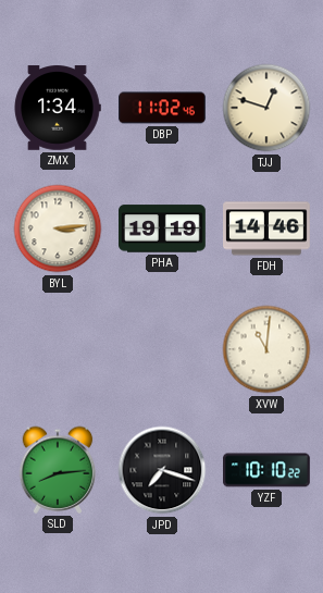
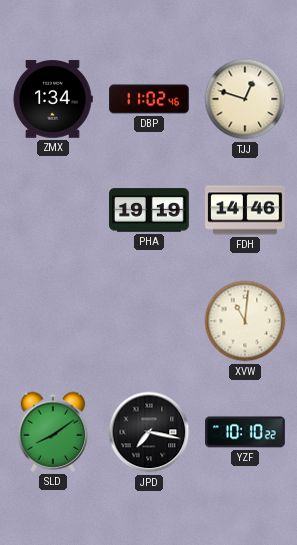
BYL: 3:14 -> none
SLD: 8:14 -> 8:09
JPD: 7:18 -> 7:17
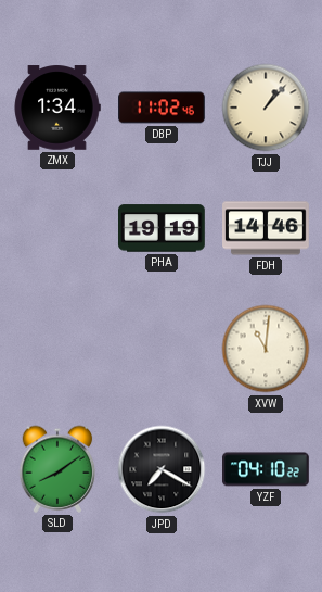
TJJ: 12:48 -> 1:07
JPD: 7:17 -> 7:20
YZF: 10:10 -> 04:10
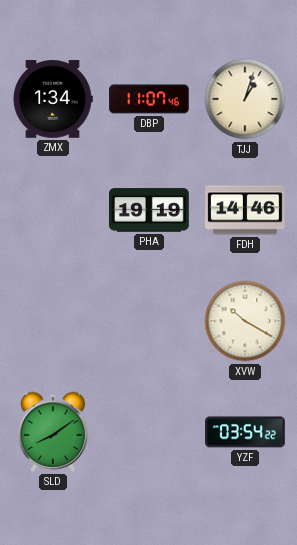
DBP: 11:02 -> 11:07
TJJ: 1:07 -> 1:03
XVW: 11:01 -> 10:20
JPD: 7:20 -> none
YZF: 04:10 -> 03:54
